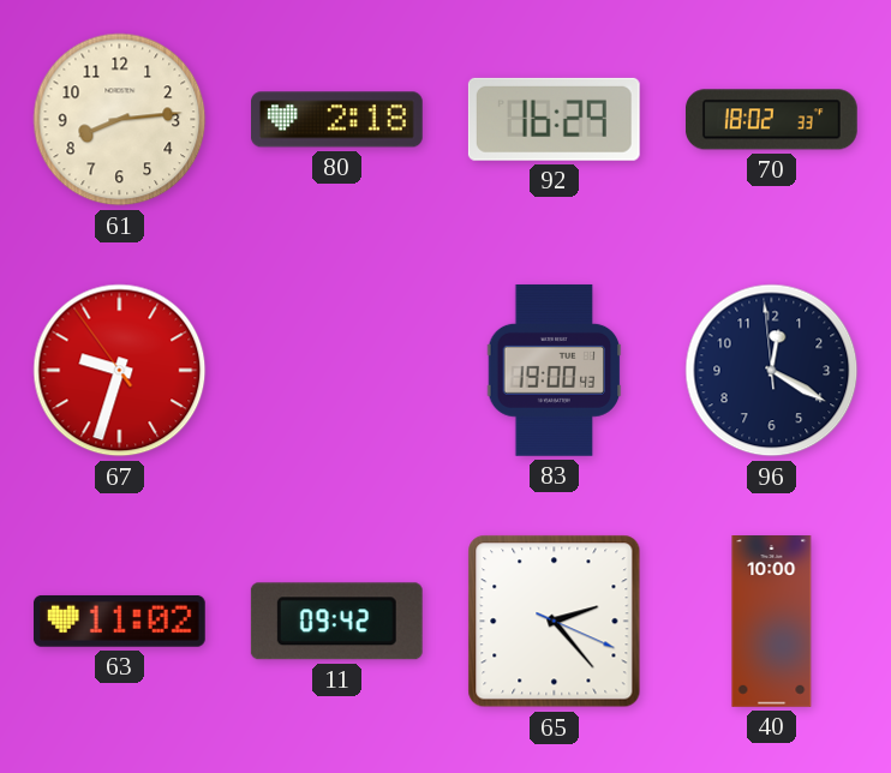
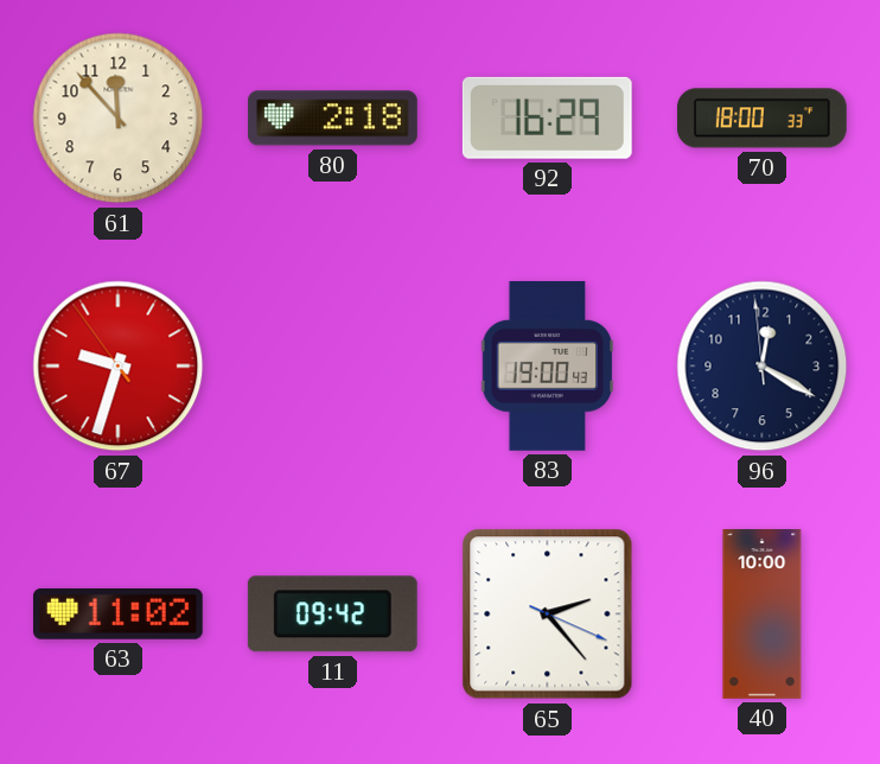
61: 8:14 -> 11:53
70: 18:02 -> 18:00
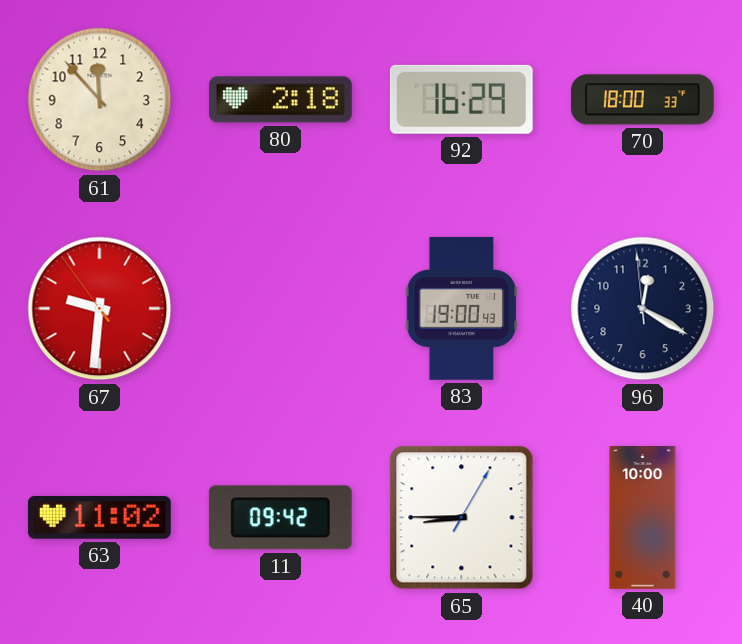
67: 9:32 -> 9:30
65: 2:23 -> 8:45
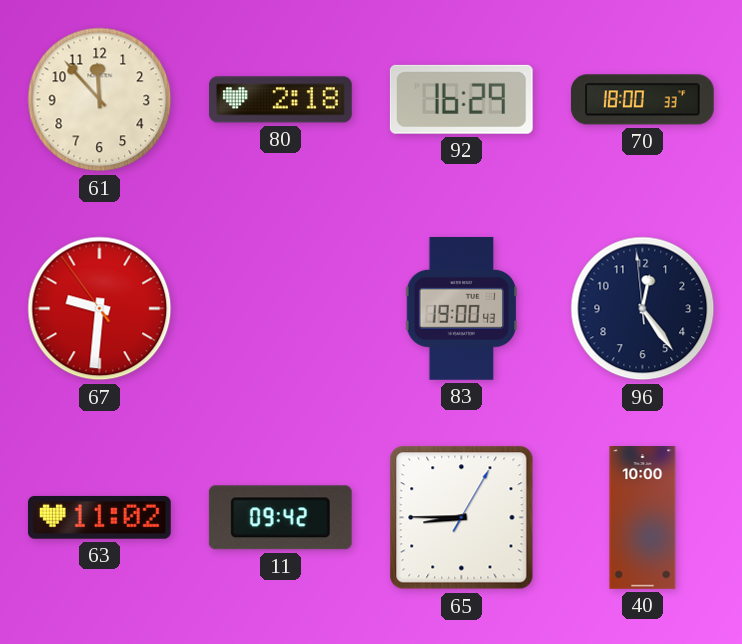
96: 12:19 -> 12:23
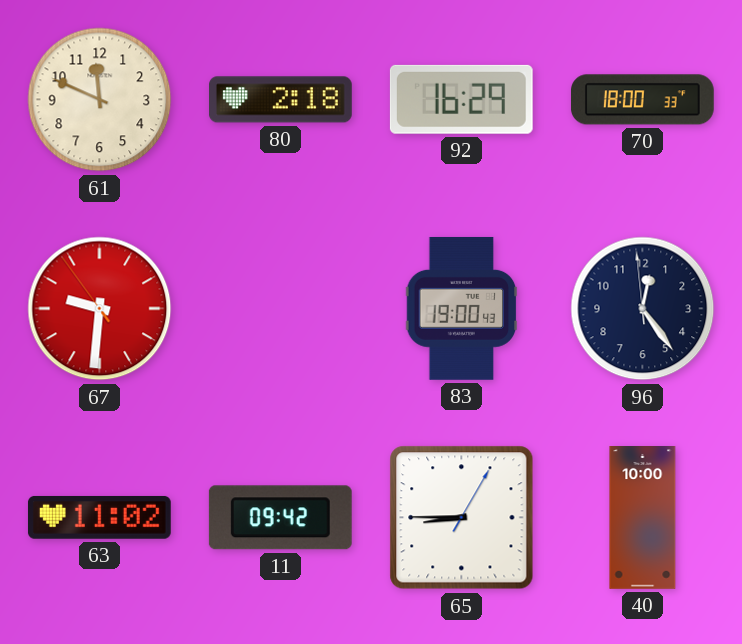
61: 11:53 -> 11:49
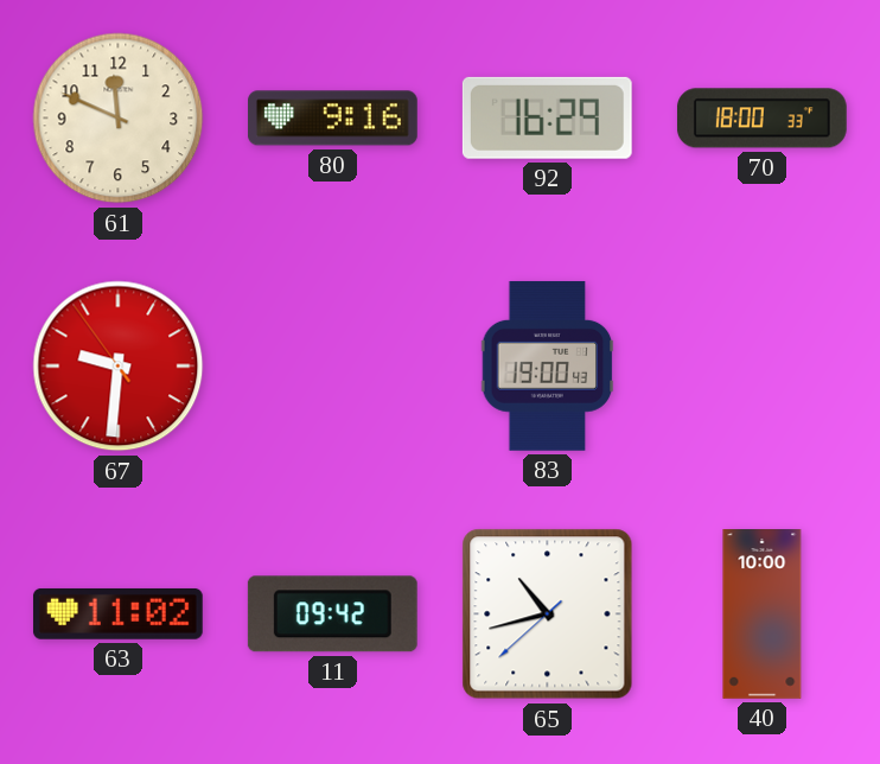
80: 2:18 -> 9:16
96: 12:23 -> none
65: 8:45 -> 10:42
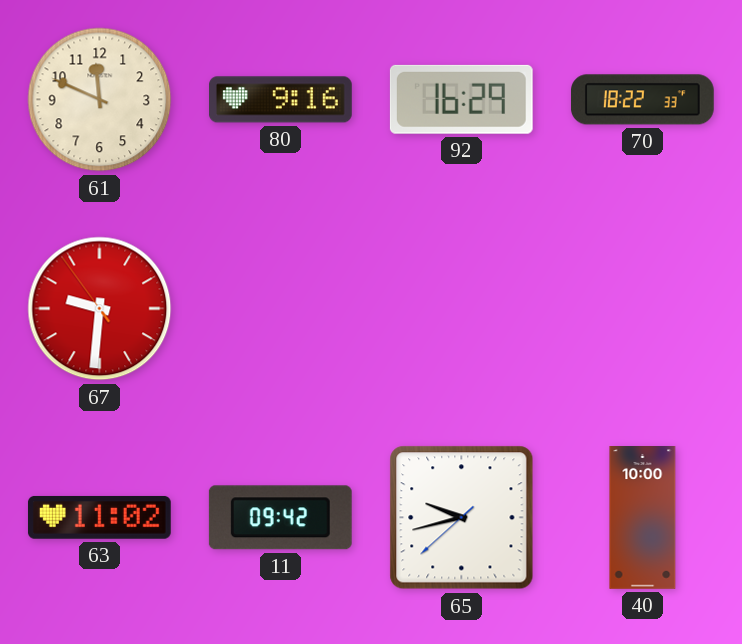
70: 18:00 -> 18:22
83: 19:00 -> none
65: 10:42 -> 9:42
